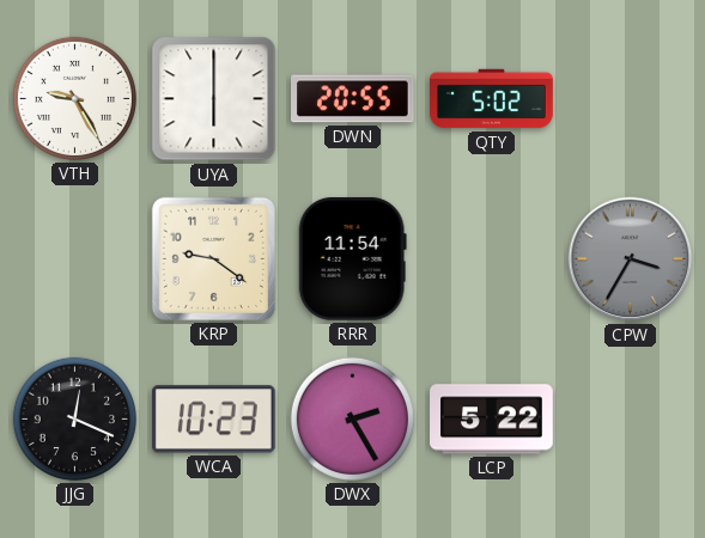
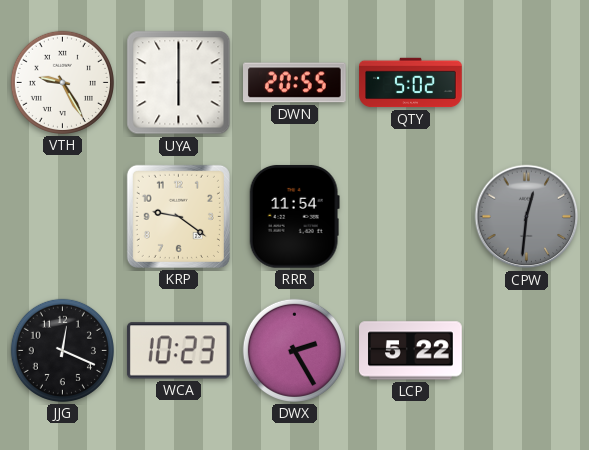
CPW: 3:35 -> 12:31
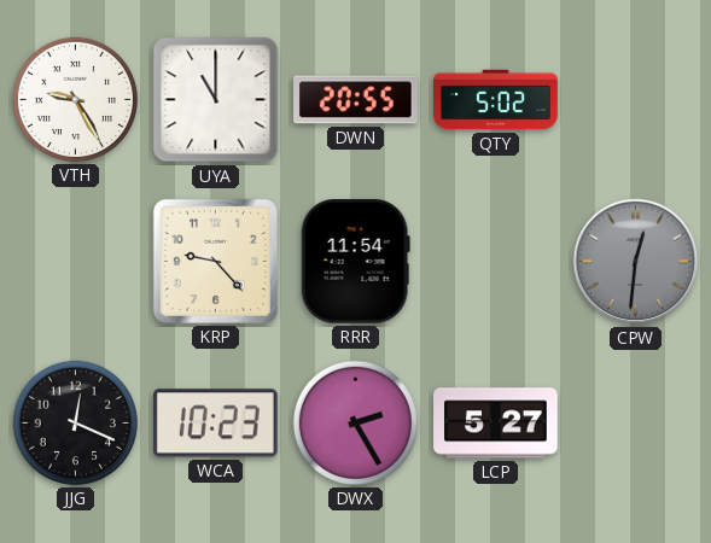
UYA: 6:00 -> 11:00
KRP: 9:21 -> 9:23
LCP: 5:22 -> 5:27
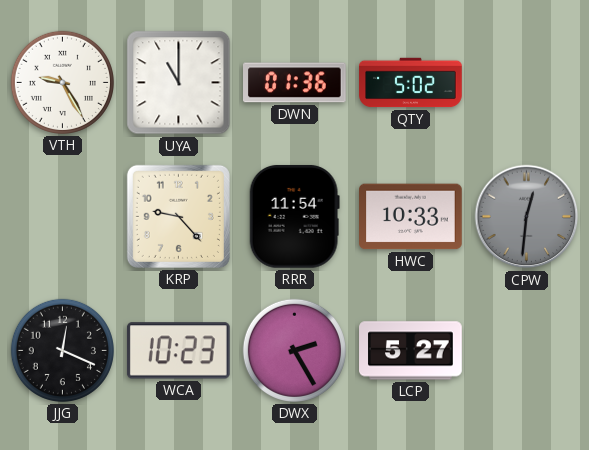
DWN: 20:55 -> 01:36
HWC: none -> 10:33
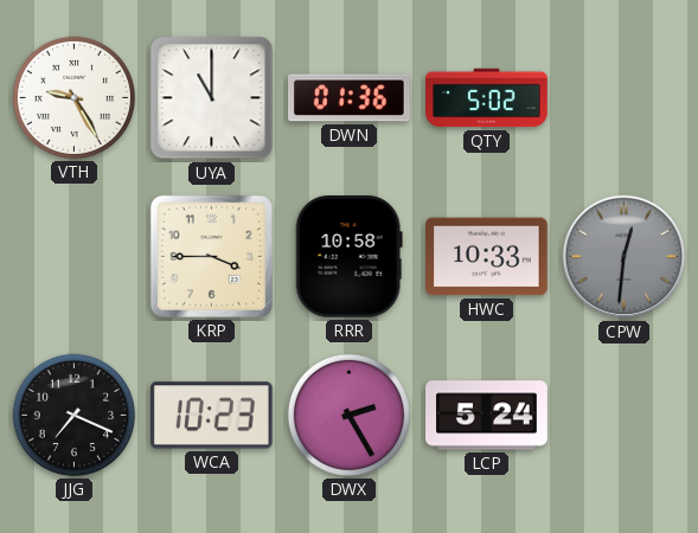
KRP: 9:23 -> 3:45
RRR: 11:54 -> 10:58
JJG: 12:19 -> 7:19
LCP: 5:27 -> 5:24
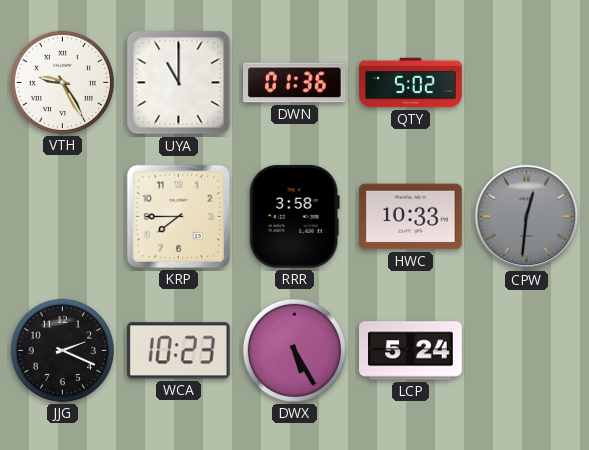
KRP: 3:45 -> 7:45
RRR: 10:58 -> 3:58
JJG: 7:19 -> 2:19
DWX: 2:25 -> 5:25
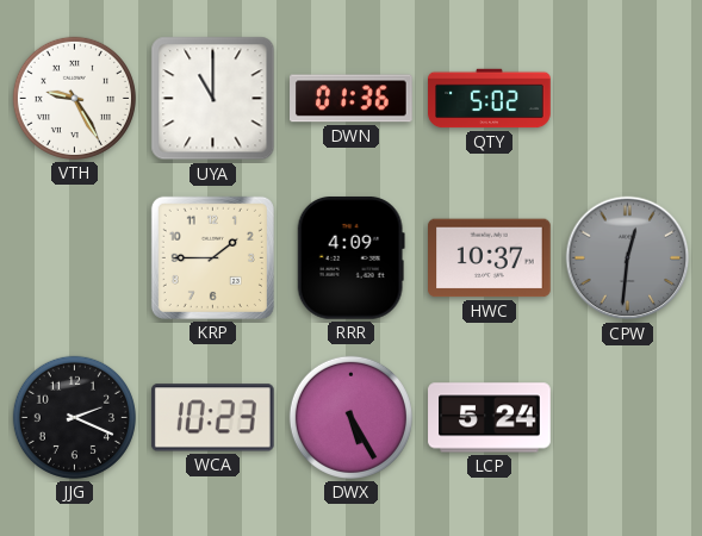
KRP: 7:45 -> 1:45
RRR: 3:58 -> 4:09
HWC: 10:33 -> 10:37
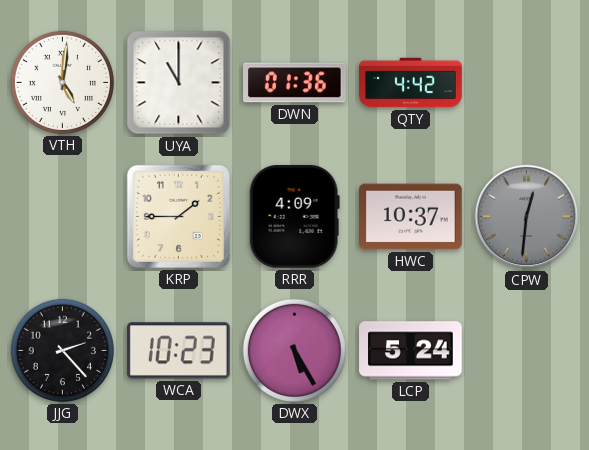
VTH: 9:25 -> 5:01
QTY: 5:02 -> 4:42
JJG: 2:19 -> 2:23
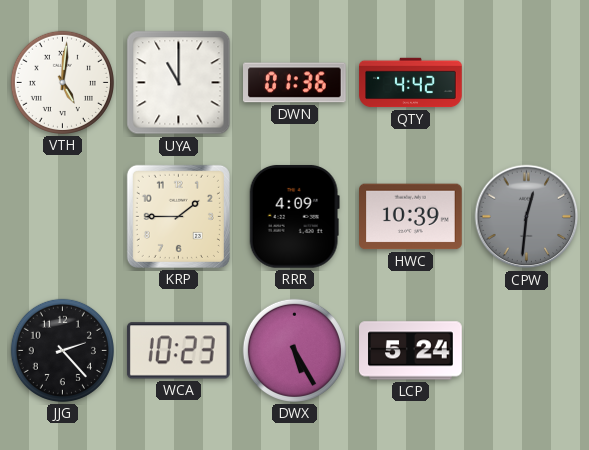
HWC: 10:37 -> 10:39
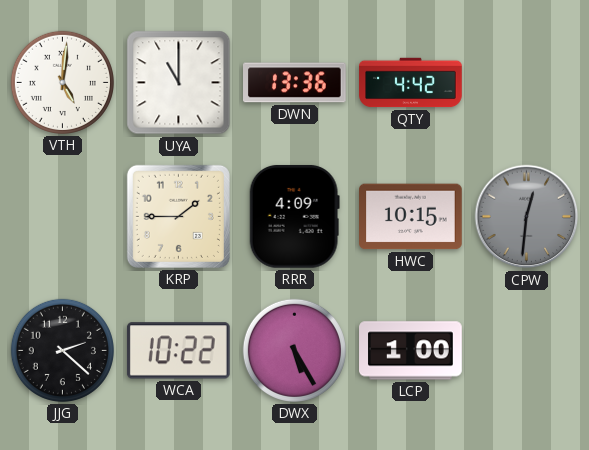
DWN: 01:36 -> 13:36
HWC: 10:39 -> 10:15
JJG: 2:23 -> 2:22
WCA: 10:23 -> 10:22
LCP: 5:24 -> 1:00
